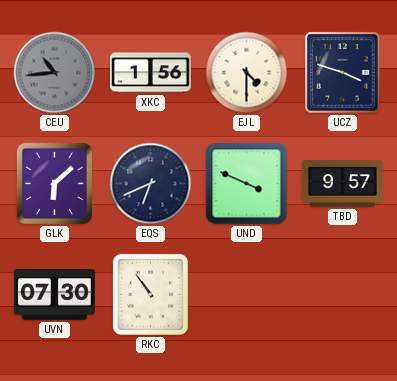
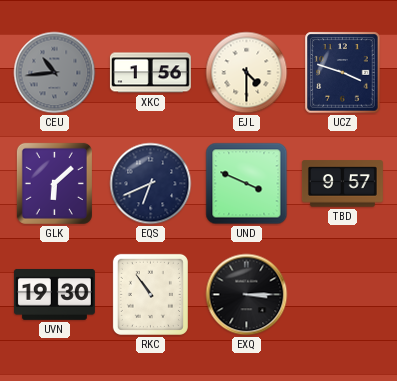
UVN: 07:30 -> 19:30
EXQ: none -> 3:15
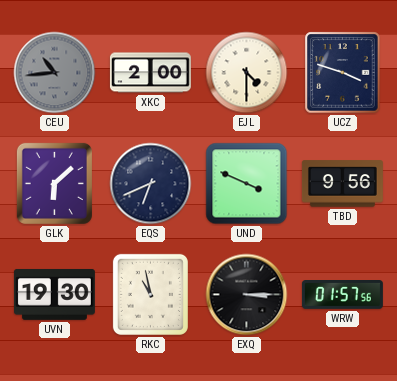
XKC: 1:56 -> 2:00
TBD: 9:57 -> 9:56
RKC: 10:54 -> 10:58
WRW: none -> 01:57
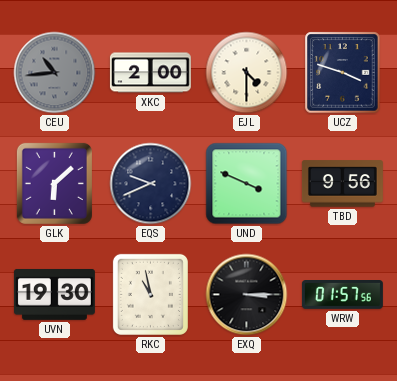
EQS: 6:41 -> 9:41
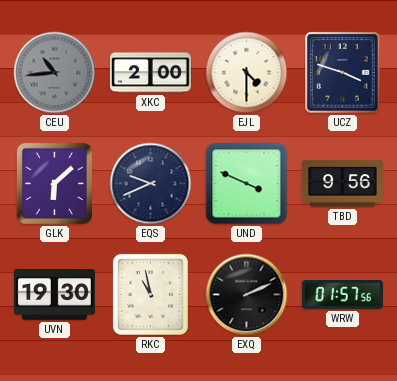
EXQ: 3:15 -> 2:11
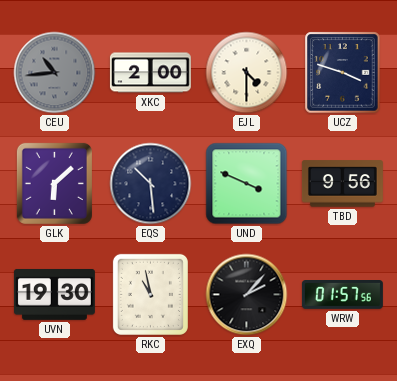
EQS: 9:41 -> 10:29
EXQ: 2:11 -> 2:07
